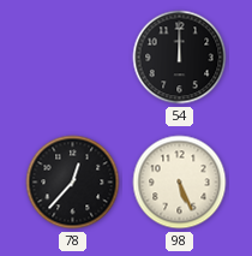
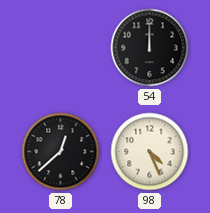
78: 12:37 -> 12:38
98: 5:26 -> 4:26
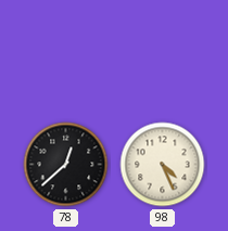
54: 12:00 -> none
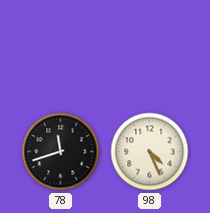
78: 12:38 -> 11:42
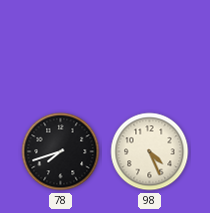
78: 11:42 -> 7:42
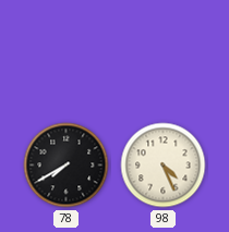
78: 7:42 -> 7:40
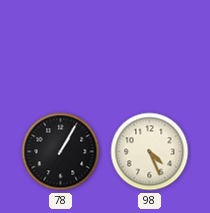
78: 7:40 -> 1:05
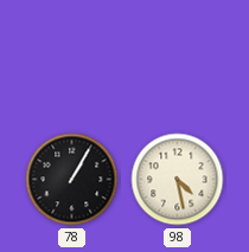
98: 4:26 -> 4:28
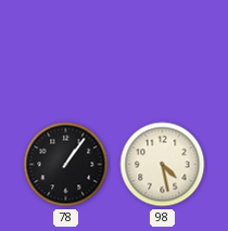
78: 1:05 -> 1:06
